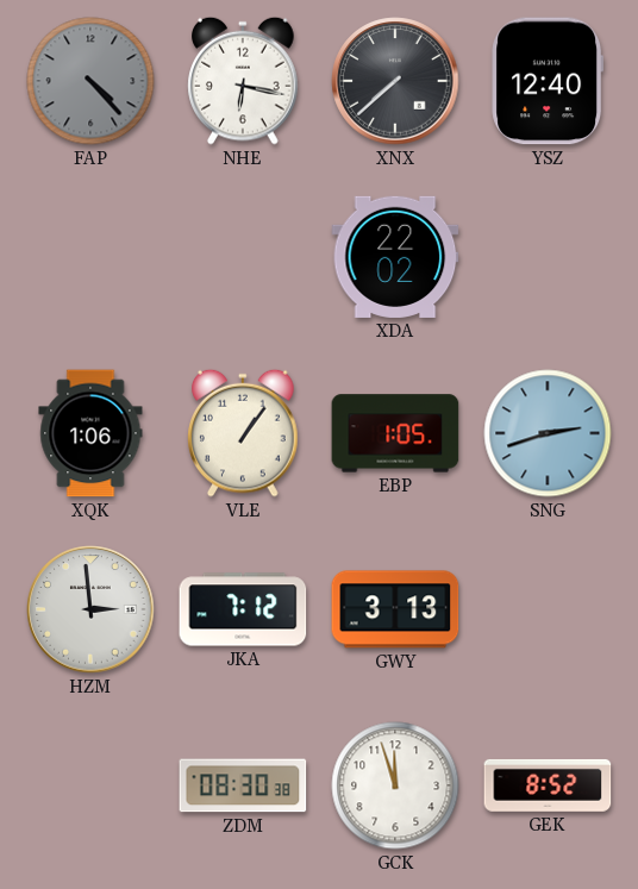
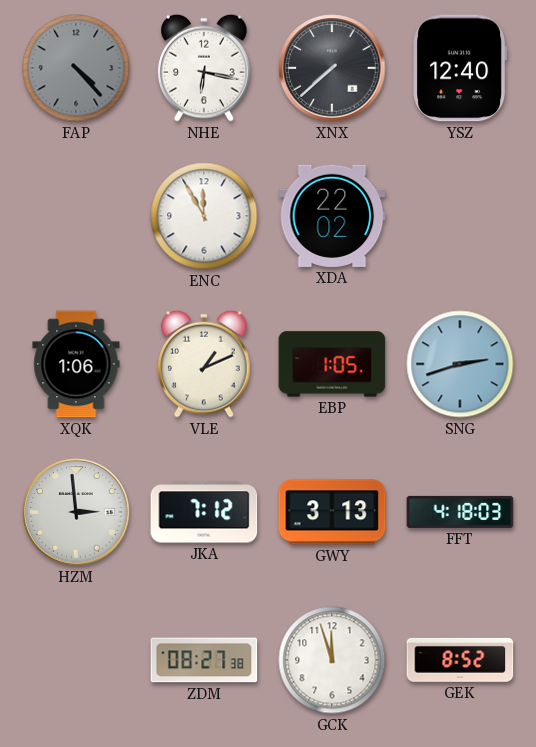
ENC: none -> 11:55
VLE: 1:06 -> 1:11
FFT: none -> 4:18
ZDM: 08:30 -> 08:27
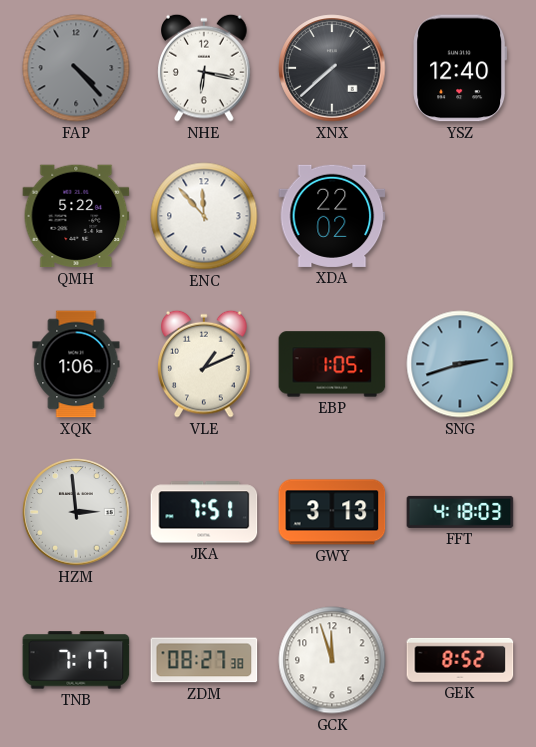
QMH: none -> 5:22
ENC: 11:55 -> 11:53
JKA: 7:12 -> 7:51
TNB: none -> 7:17
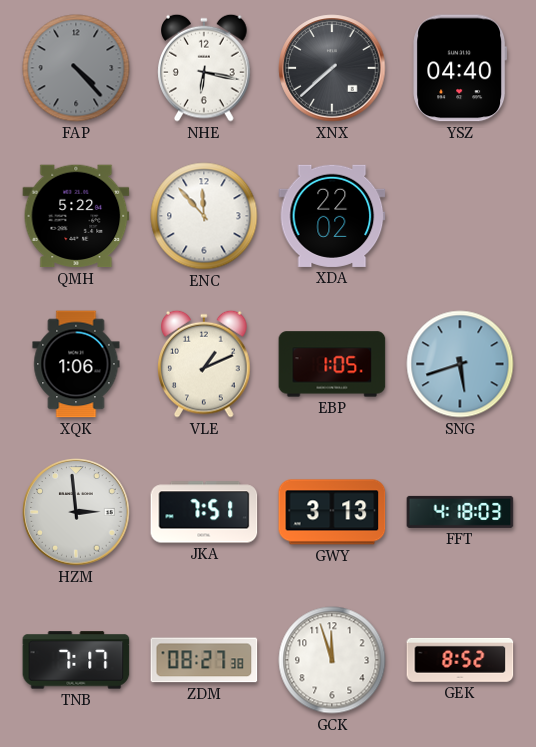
YSZ: 12:40 -> 04:40
SNG: 2:42 -> 5:42
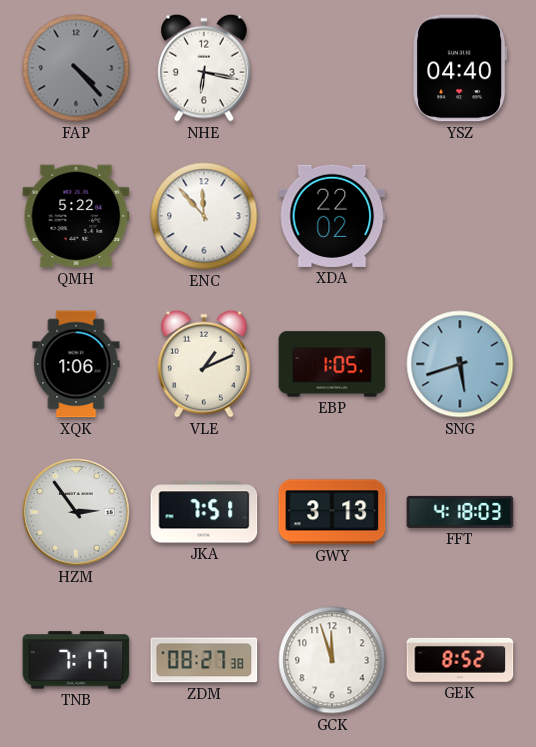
XNX: 7:38 -> none
HZM: 2:59 -> 2:54
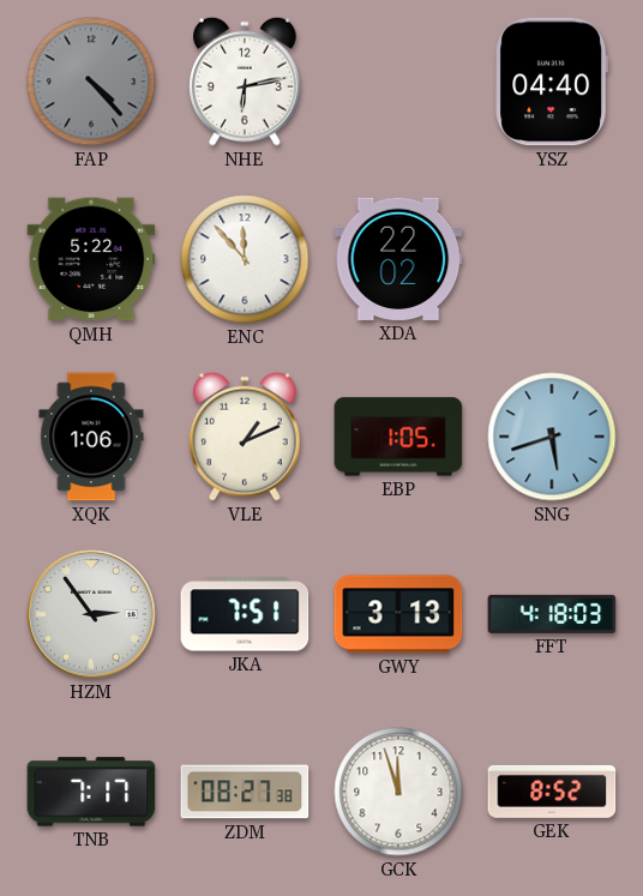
NHE: 6:17 -> 6:13
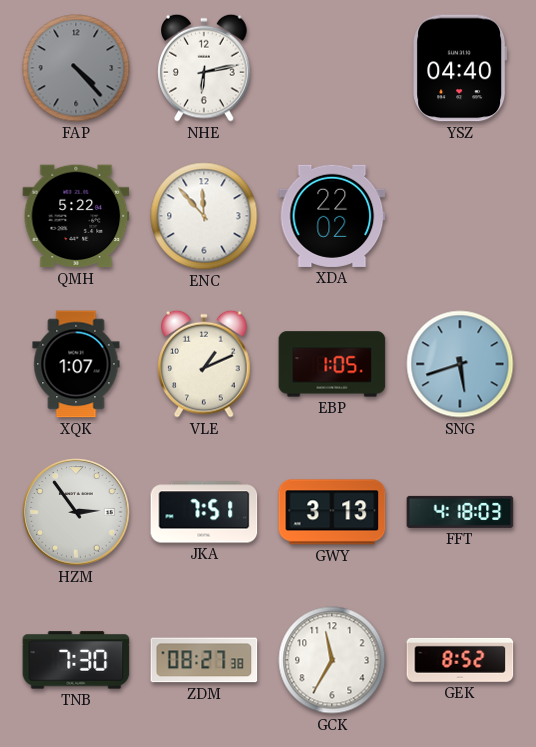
XQK: 1:06 -> 1:07
TNB: 7:17 -> 7:30
GCK: 11:57 -> 11:35
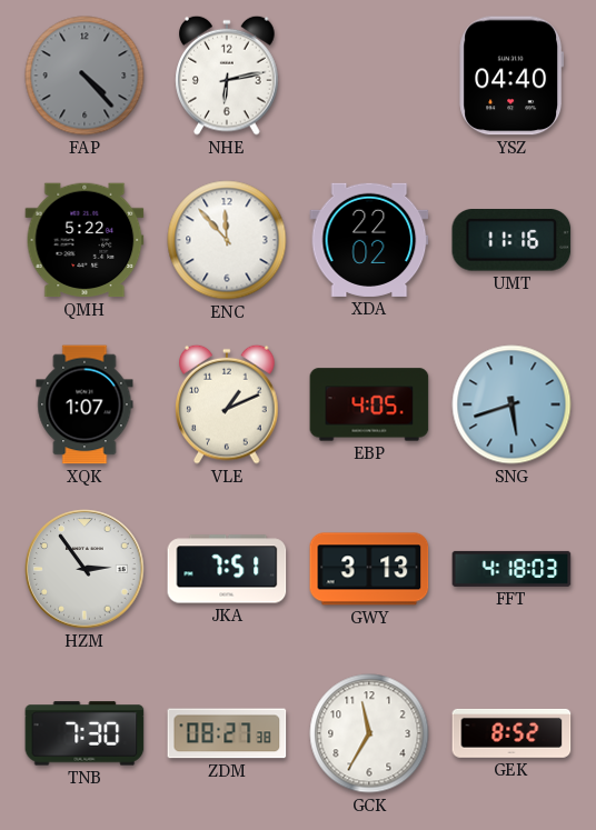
UMT: none -> 11:16
EBP: 1:05 -> 4:05
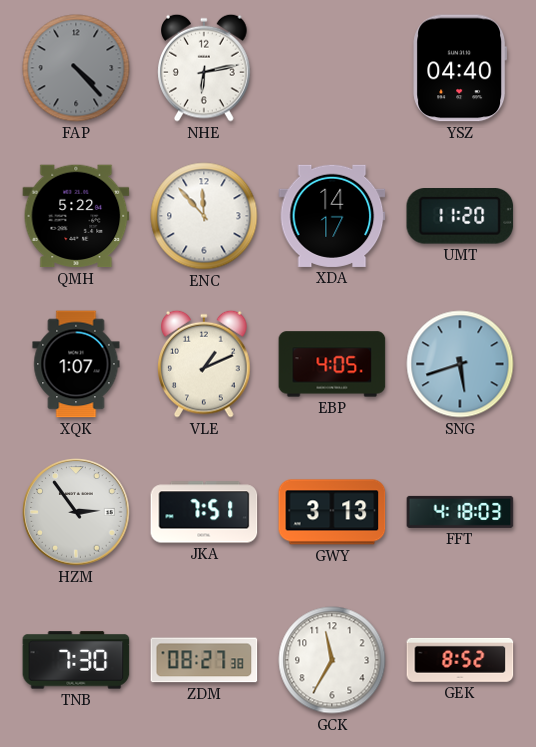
XDA: 22:02 -> 14:17
UMT: 11:16 -> 11:20
